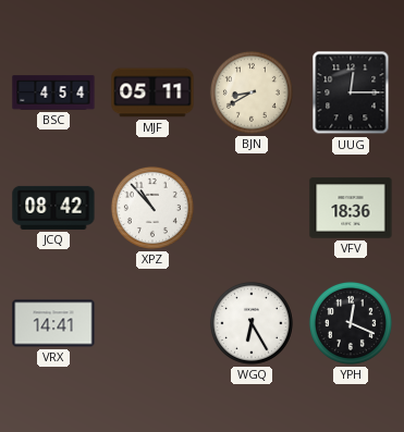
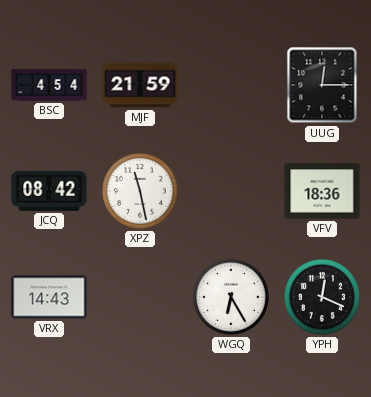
MJF: 05:11 -> 21:59
BJN: 8:40 -> none
XPZ: 10:53 -> 11:28
VRX: 14:41 -> 14:43
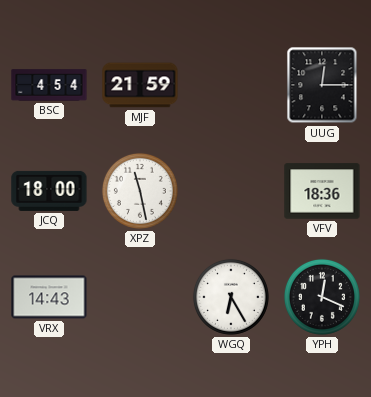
JCQ: 08:42 -> 18:00
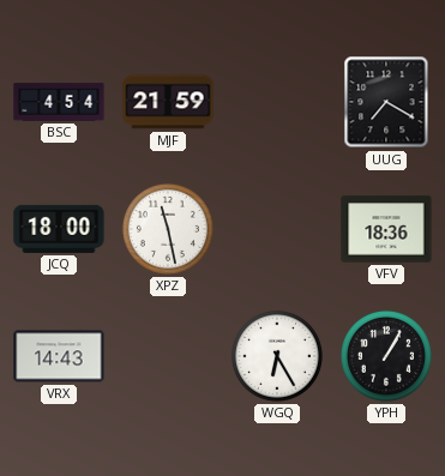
UUG: 12:15 -> 7:20
YPH: 12:19 -> 1:05
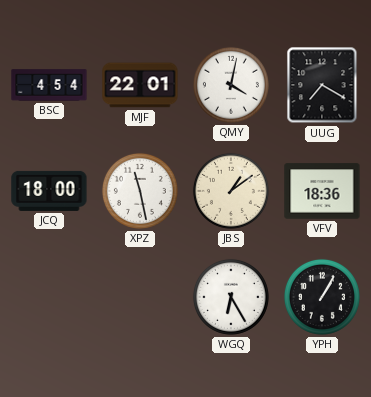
MJF: 21:59 -> 22:01
QMY: none -> 4:02
JBS: none -> 1:09
VRX: 14:43 -> none
